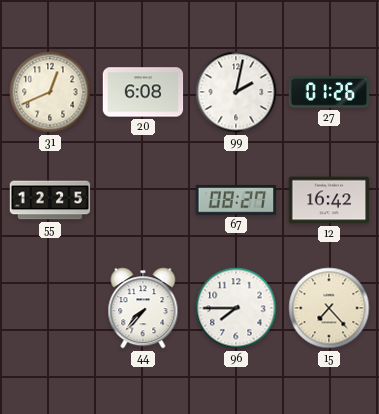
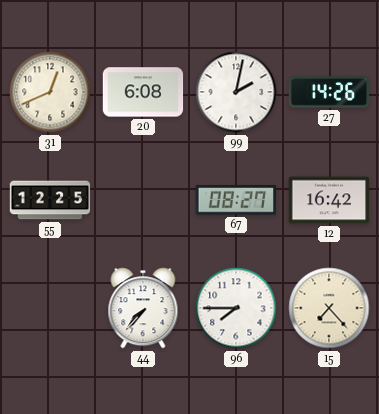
27: 01:26 -> 14:26
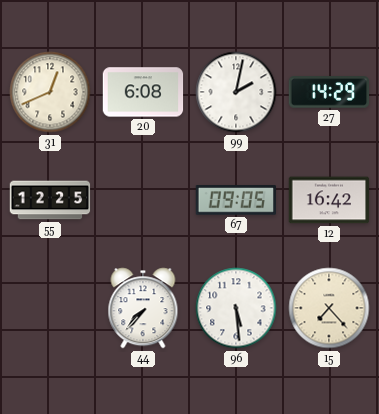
27: 14:26 -> 14:29
67: 08:27 -> 09:05
96: 7:45 -> 5:29
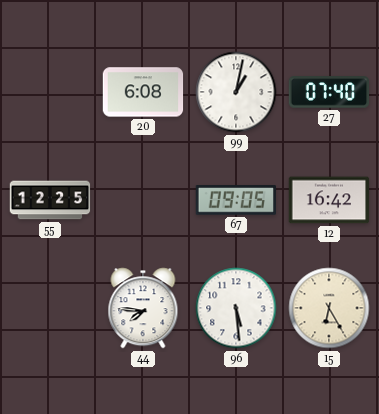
31: 12:41 -> none
99: 2:02 -> 1:02
27: 14:29 -> 07:40
44: 7:37 -> 7:46
15: 7:23 -> 6:25
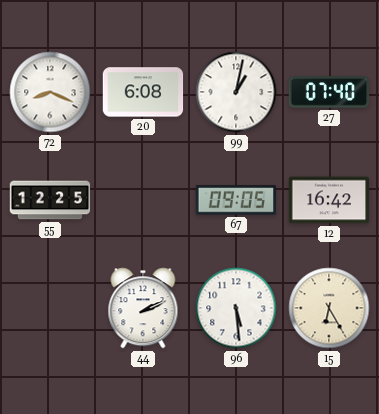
72: none -> 8:19
44: 7:46 -> 2:11
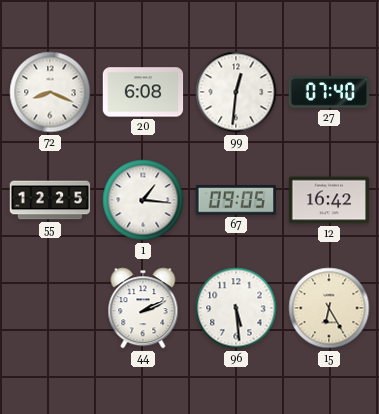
99: 1:02 -> 12:31
1: none -> 1:16
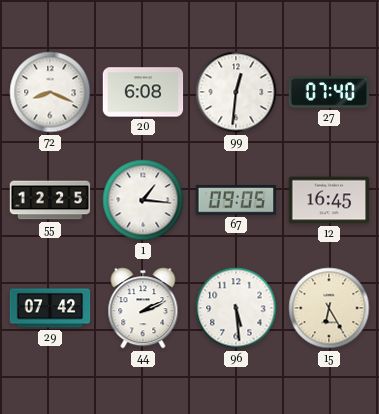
12: 16:42 -> 16:45
29: none -> 07:42
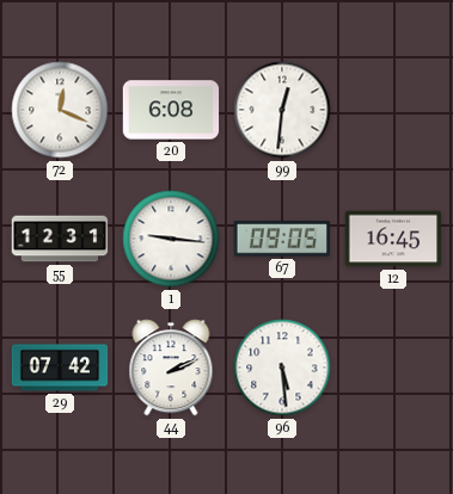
72: 8:19 -> 12:19
27: 07:40 -> none
55: 12:25 -> 12:31
1: 1:16 -> 9:16
15: 6:25 -> none
